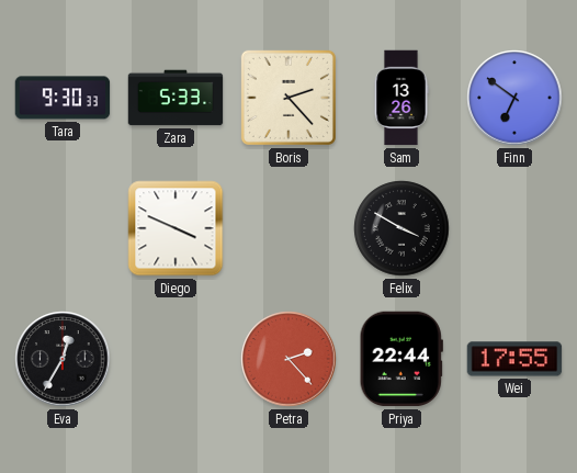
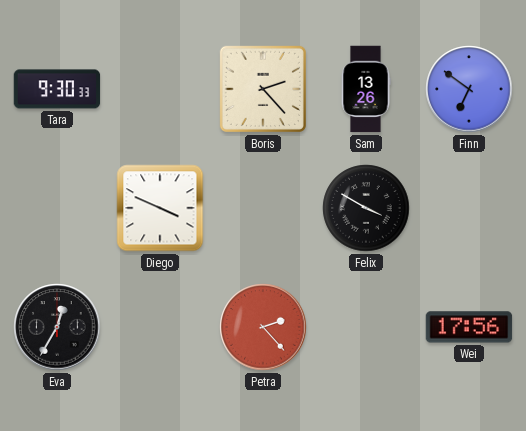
Zara: 5:33 -> none
Priya: 22:44 -> none
Wei: 17:55 -> 17:56
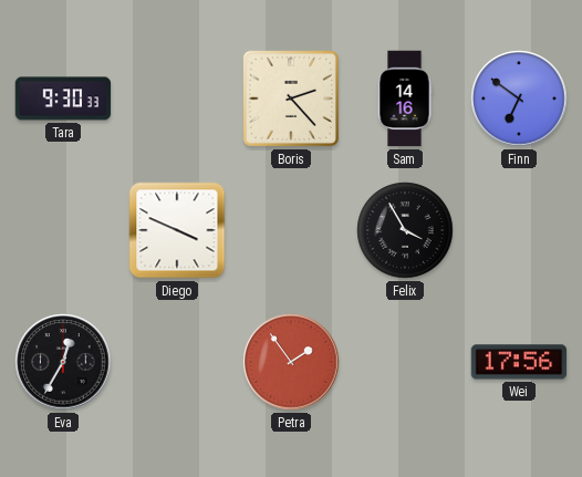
Sam: 13:26 -> 14:16
Felix: 3:50 -> 3:55
Petra: 2:23 -> 1:54
